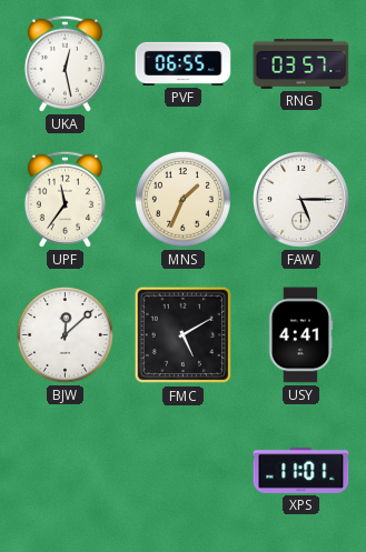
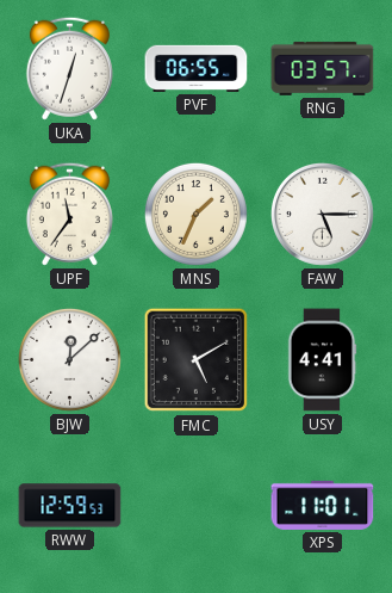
UKA: 12:28 -> 12:33
RWW: none -> 12:59
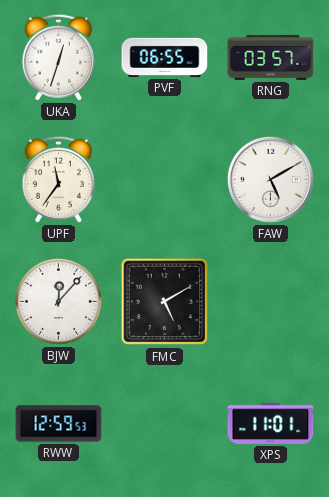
MNS: 1:34 -> none
FAW: 5:15 -> 5:10
BJW: 12:08 -> 12:07
USY: 4:41 -> none
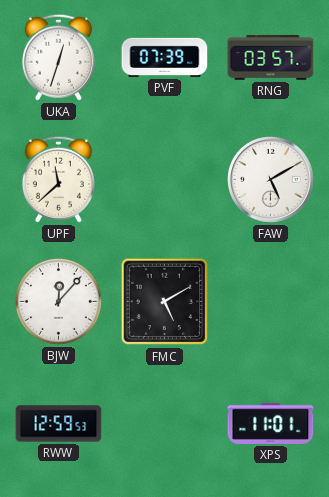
PVF: 06:55 -> 07:39
UPF: 11:36 -> 11:38
